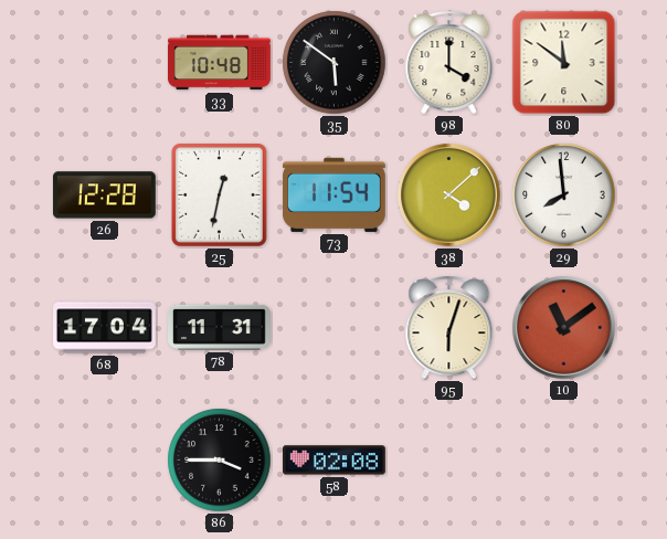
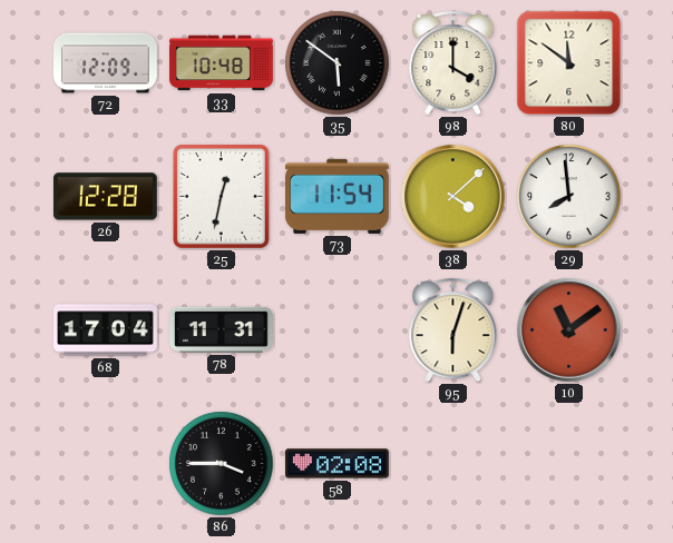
72: none -> 12:09
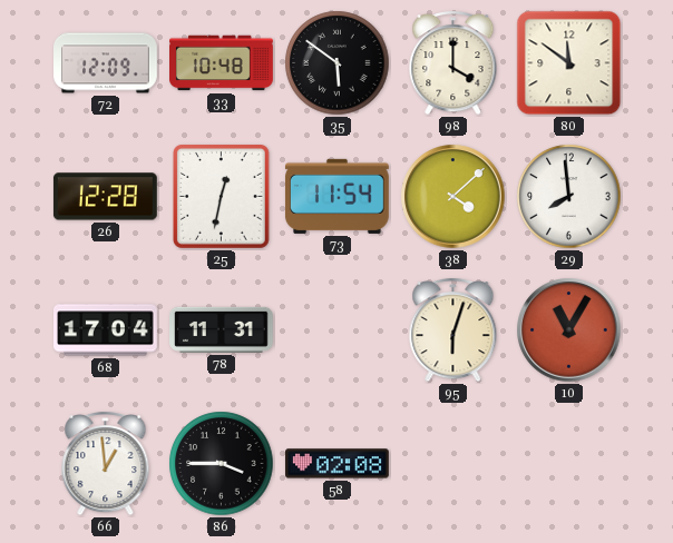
10: 11:09 -> 11:05
66: none -> 12:59
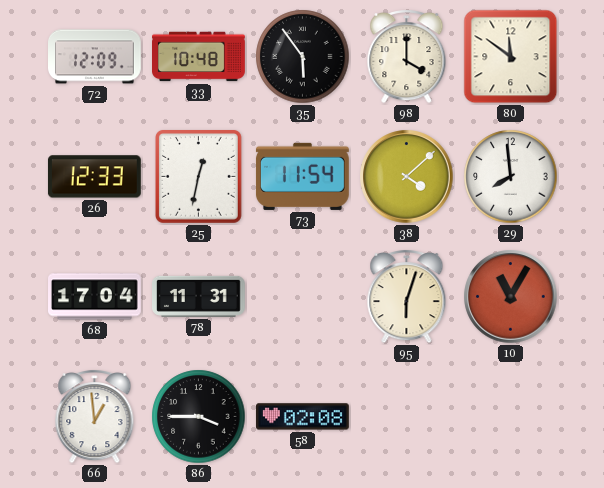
35: 5:51 -> 5:54
26: 12:28 -> 12:33
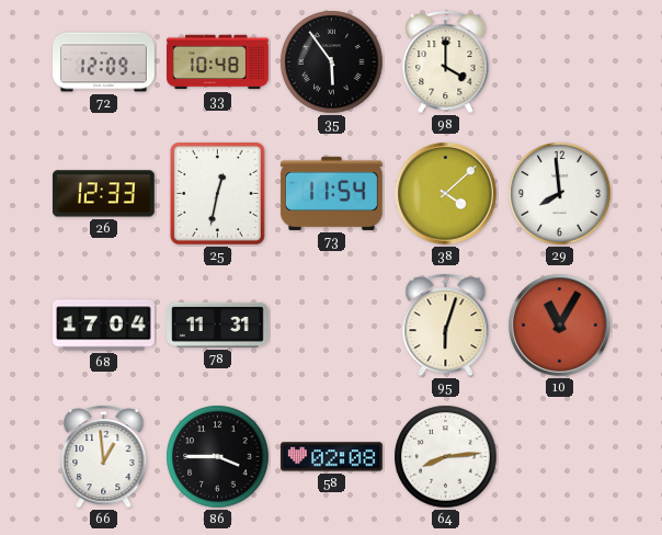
80: 11:51 -> none
64: none -> 8:14
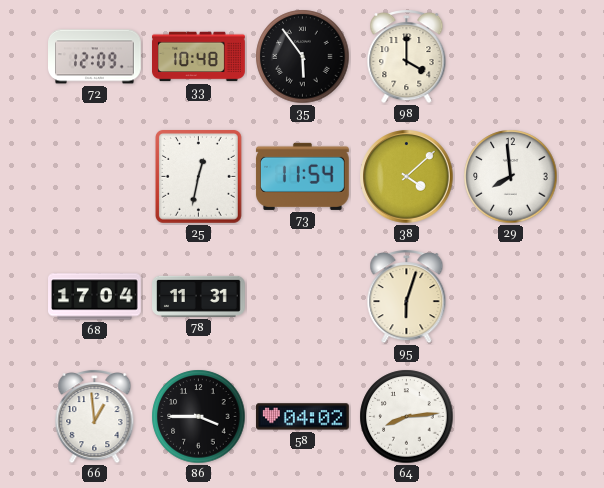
26: 12:33 -> none
10: 11:05 -> none
58: 02:08 -> 04:02
